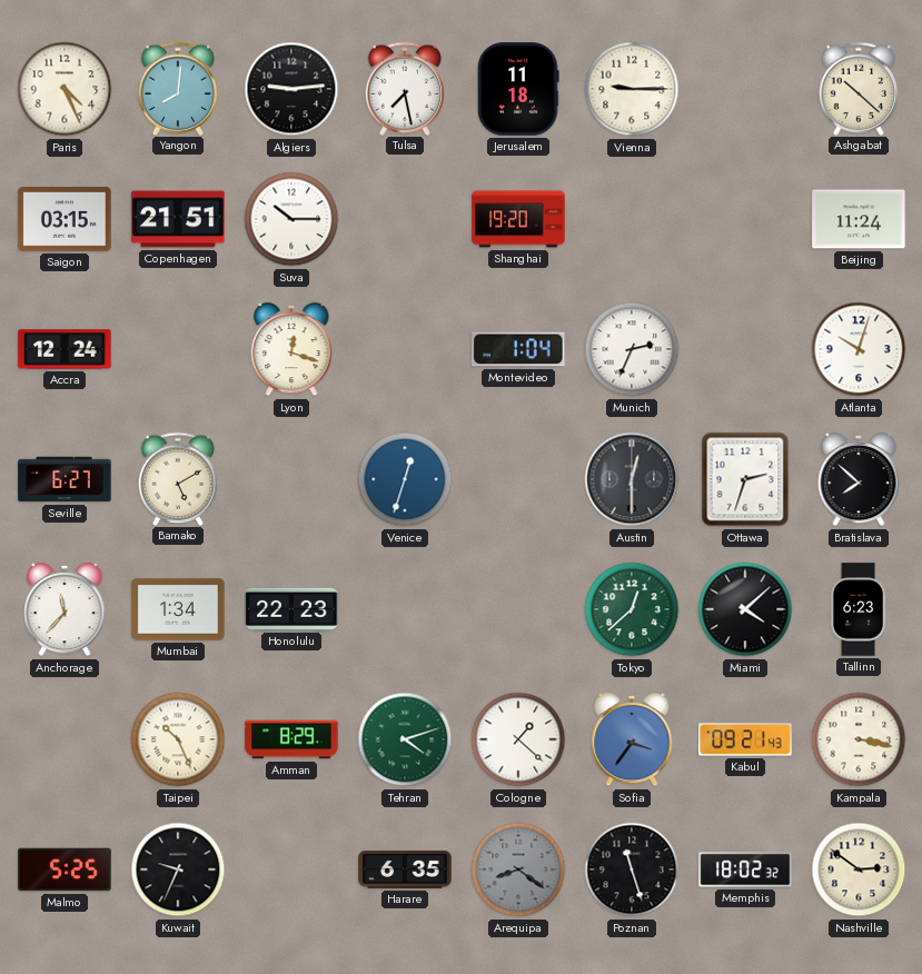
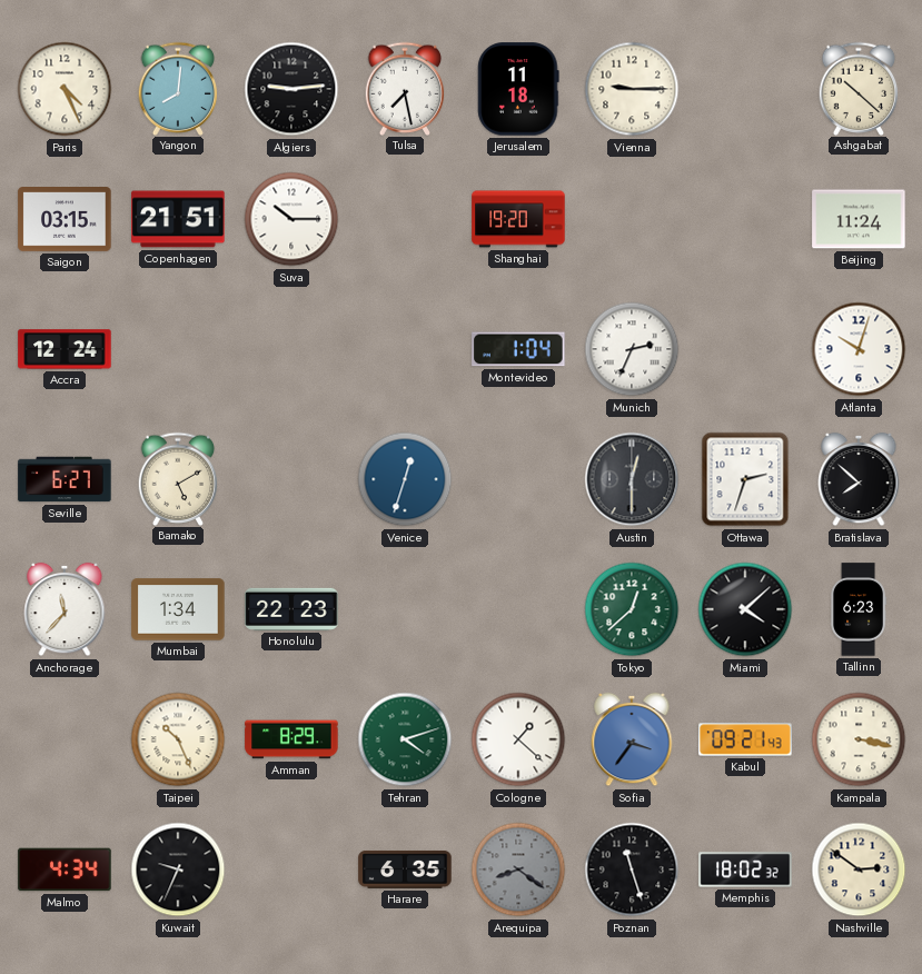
Lyon: 12:18 -> none
Malmo: 5:25 -> 4:34
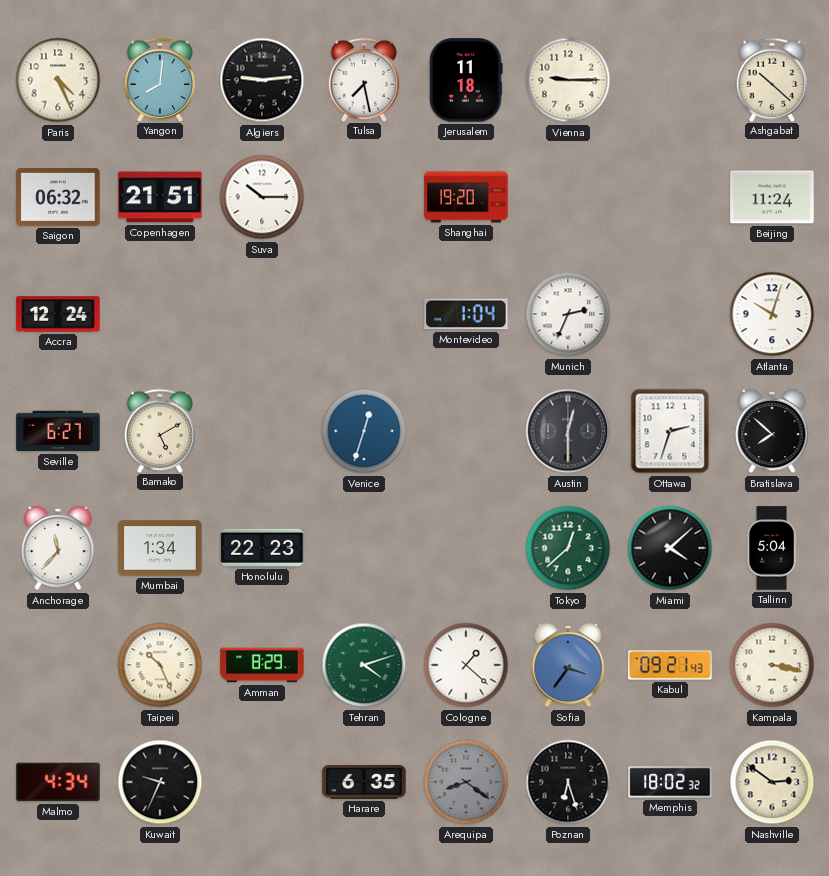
Saigon: 03:15 -> 06:32
Tallinn: 6:23 -> 5:04
Poznan: 11:27 -> 6:27
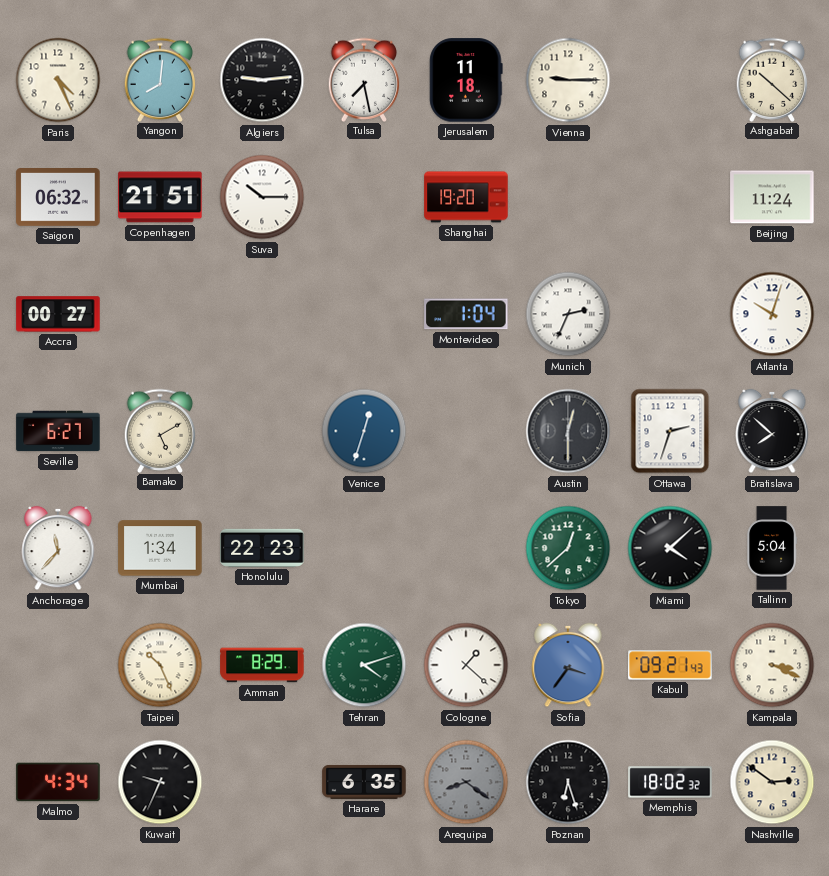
Accra: 12:24 -> 00:27
Kampala: 3:17 -> 3:19
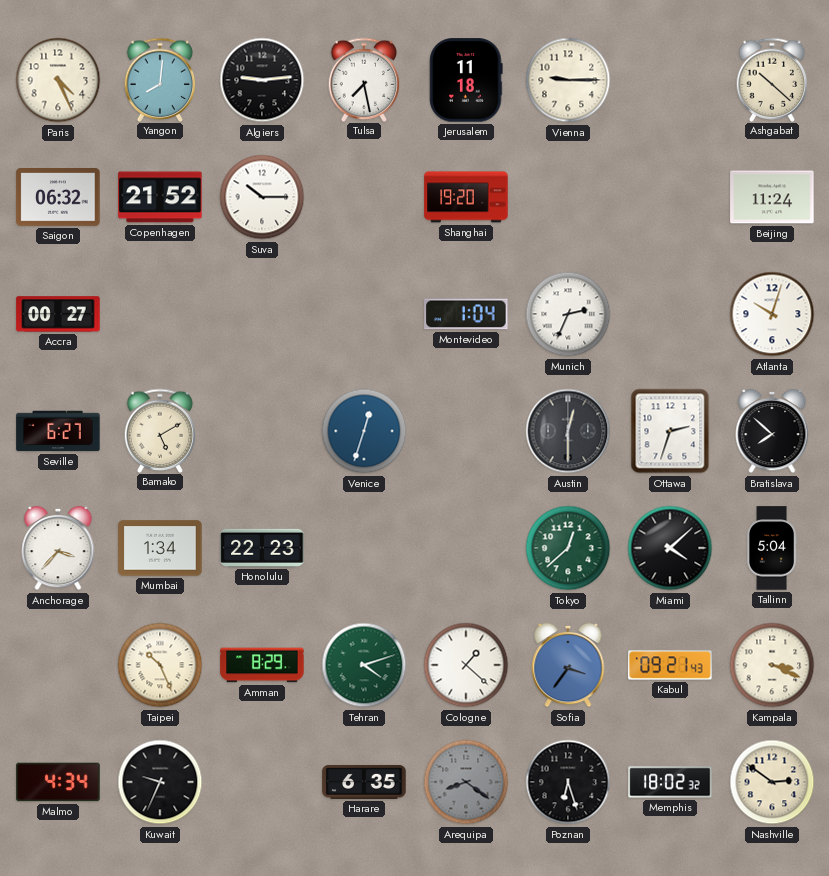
Copenhagen: 21:51 -> 21:52
Anchorage: 11:37 -> 3:37
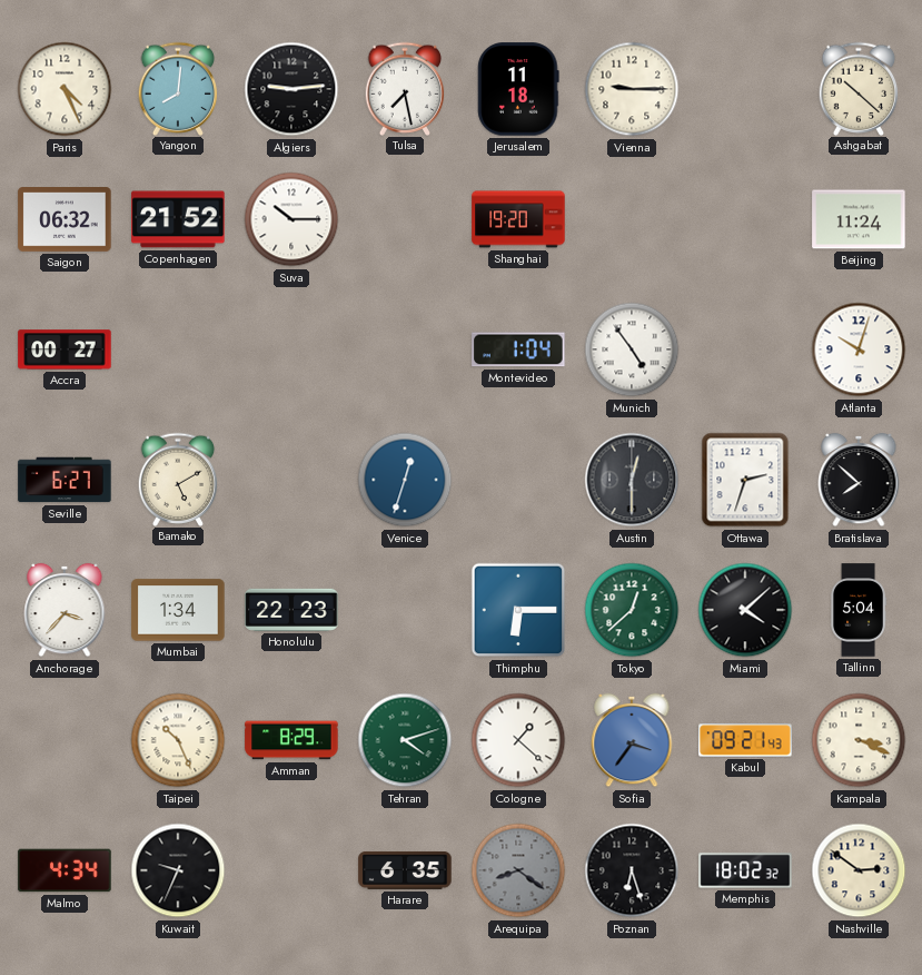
Munich: 2:34 -> 4:54
Thimphu: none -> 6:15
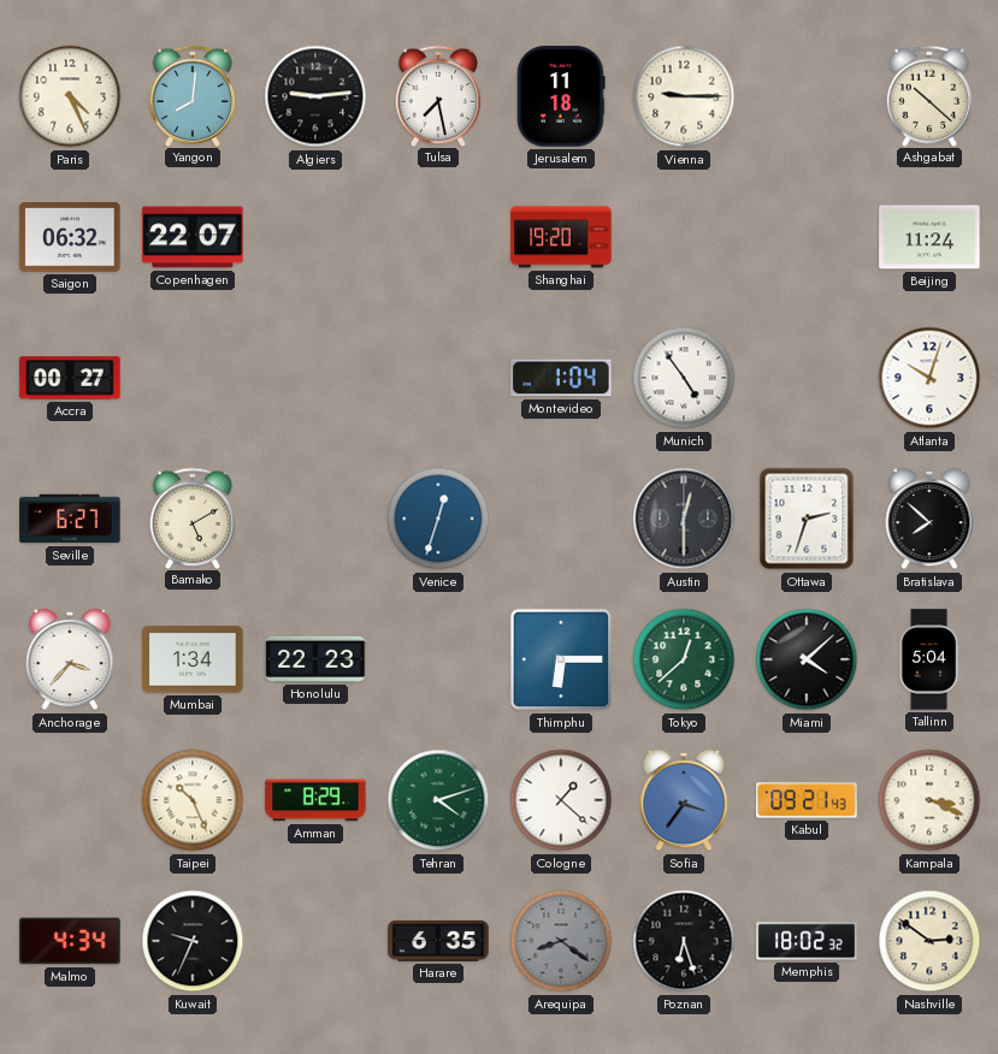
Copenhagen: 21:52 -> 22:07
Suva: 10:15 -> none
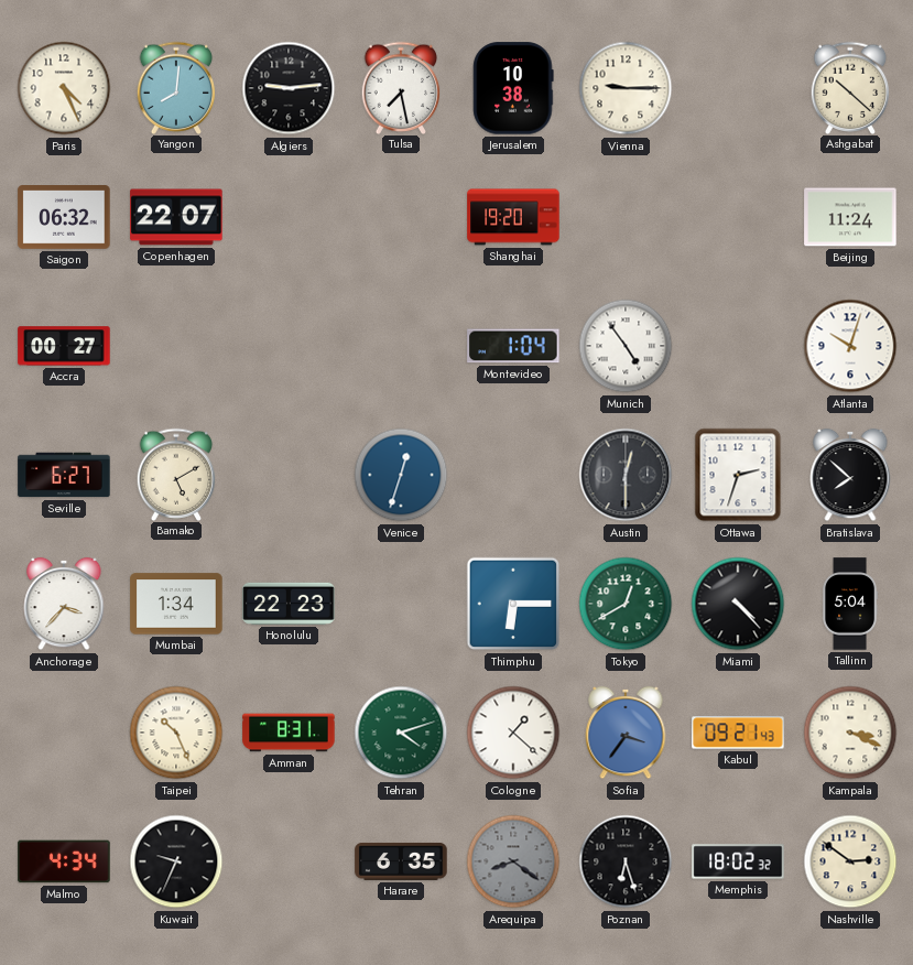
Jerusalem: 11:18 -> 10:38
Tokyo: 12:38 -> 12:40
Miami: 4:08 -> 4:23
Amman: 8:29 -> 8:31
